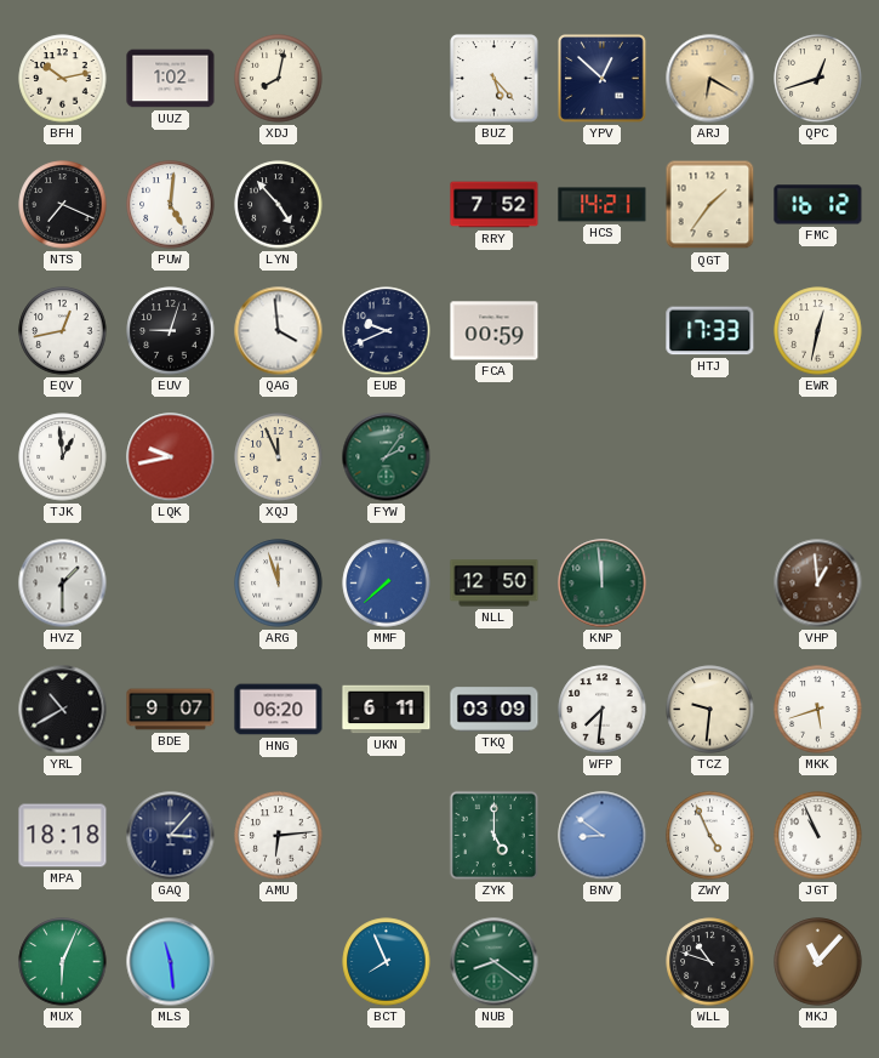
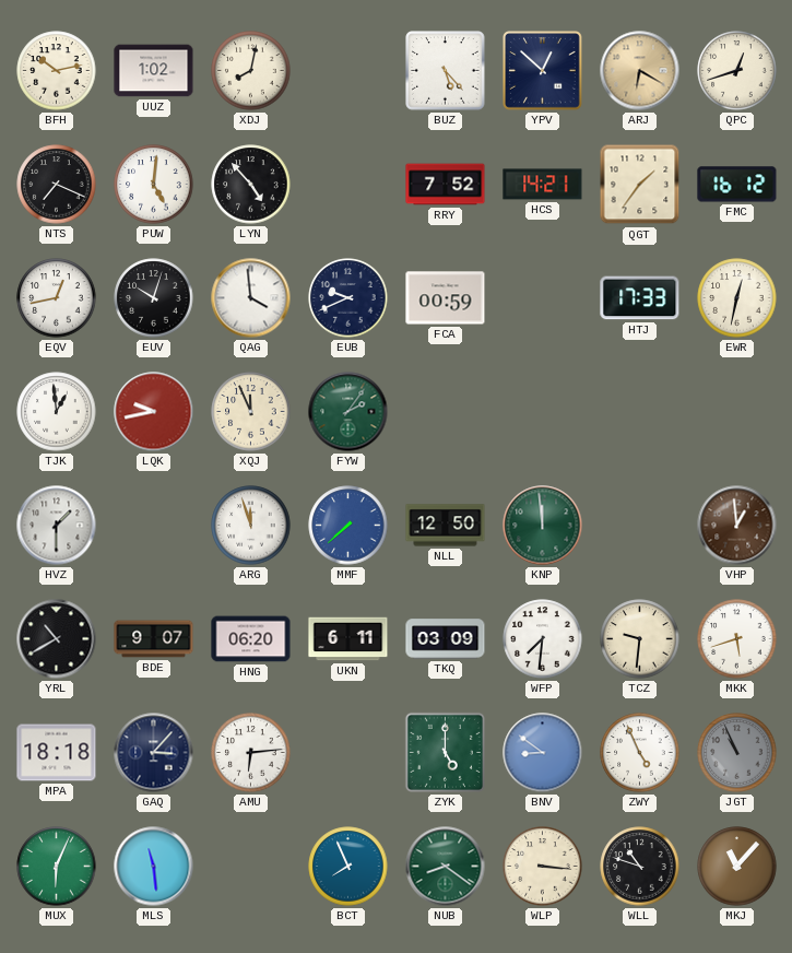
EUV: 9:03 -> 10:03
JGT dial: white -> grey
WLP: none -> 3:16
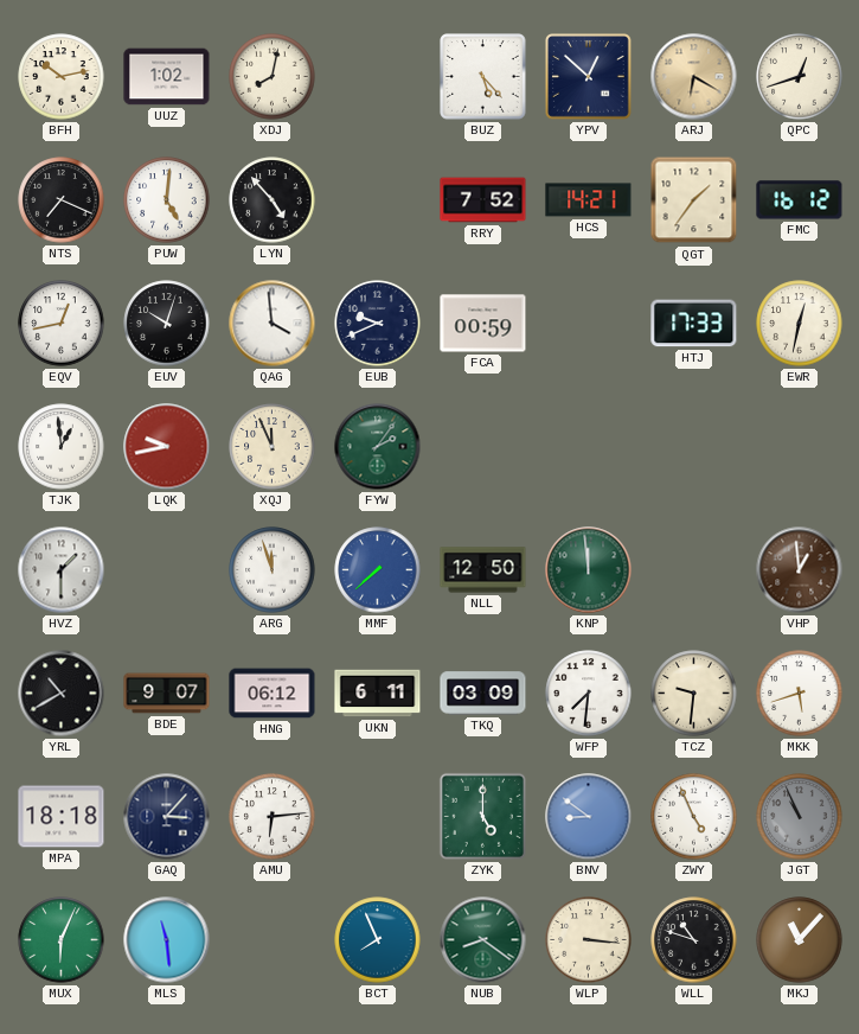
HNG: 06:20 -> 06:12
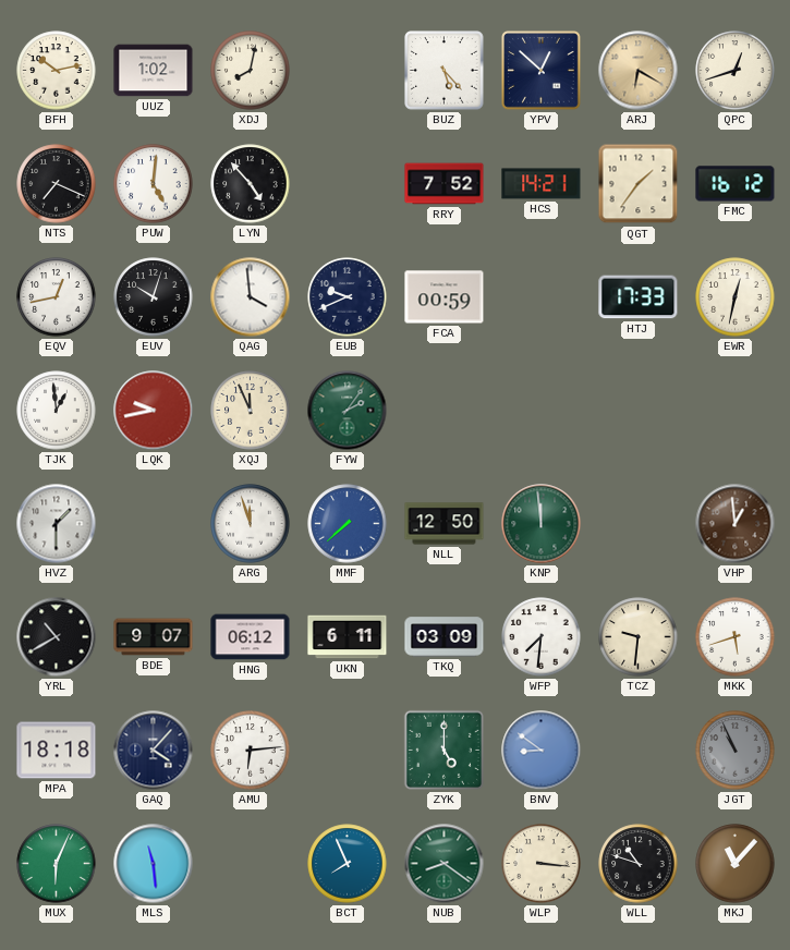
GAQ: 3:07 -> 4:07
ZWY: 4:56 -> none
